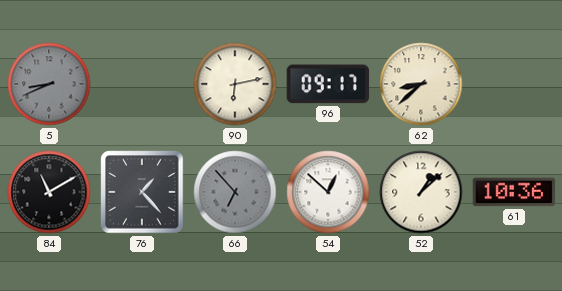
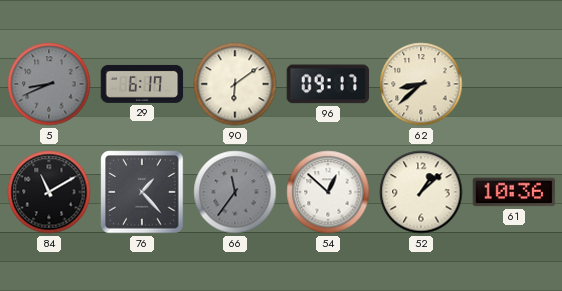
29: none -> 6:17
90: 6:13 -> 6:09
66: 6:53 -> 11:36
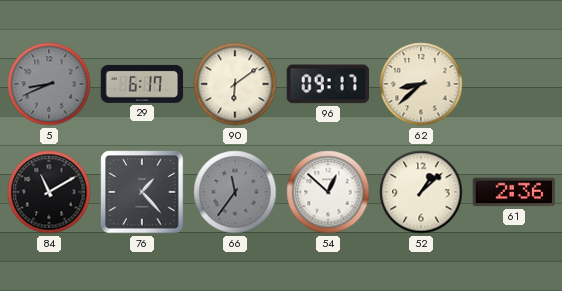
61: 10:36 -> 2:36
